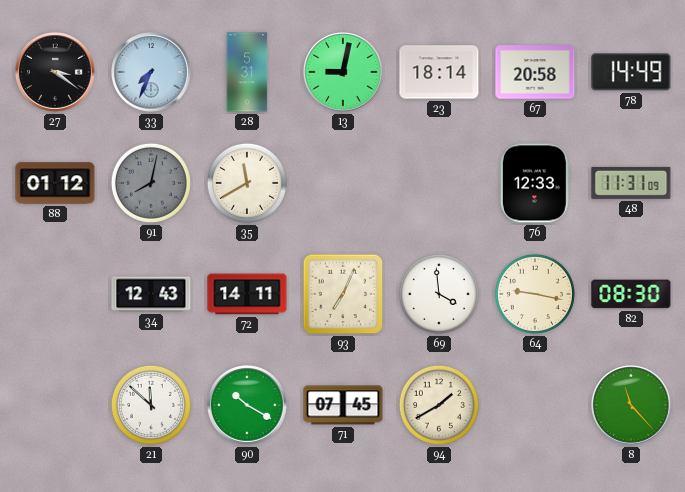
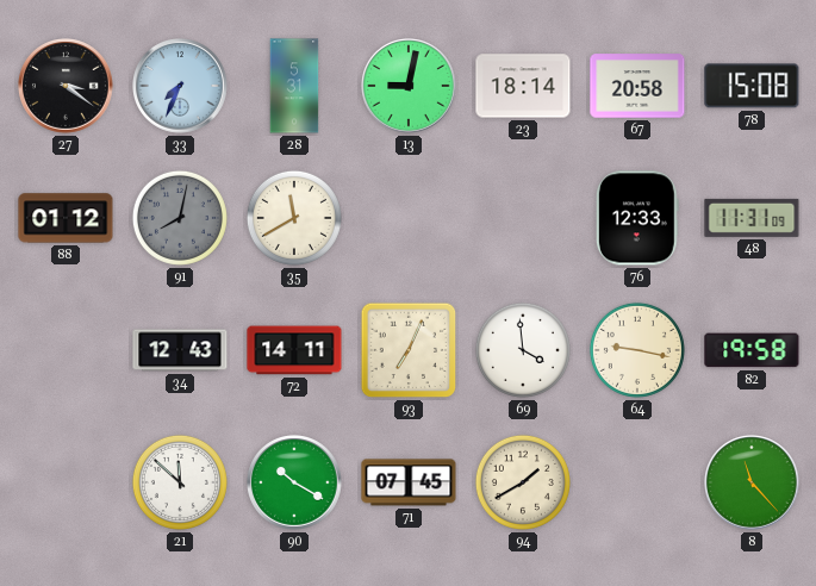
78: 14:49 -> 15:08
82: 08:30 -> 19:58
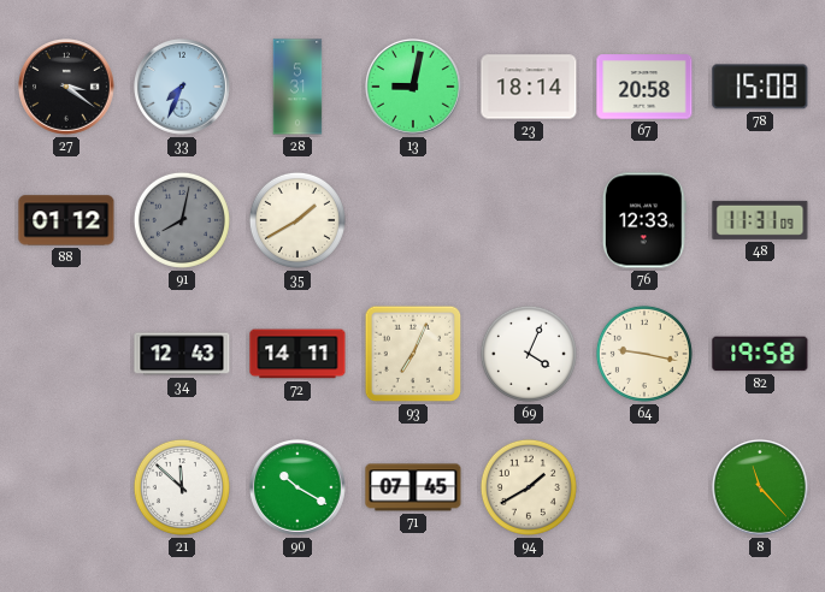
35: 11:40 -> 1:40
69: 3:59 -> 4:04
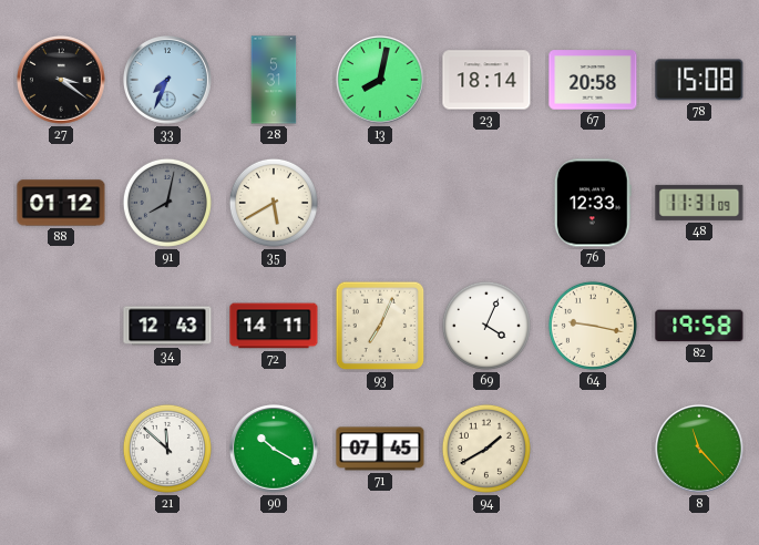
13: 9:02 -> 8:02
35: 1:40 -> 5:40
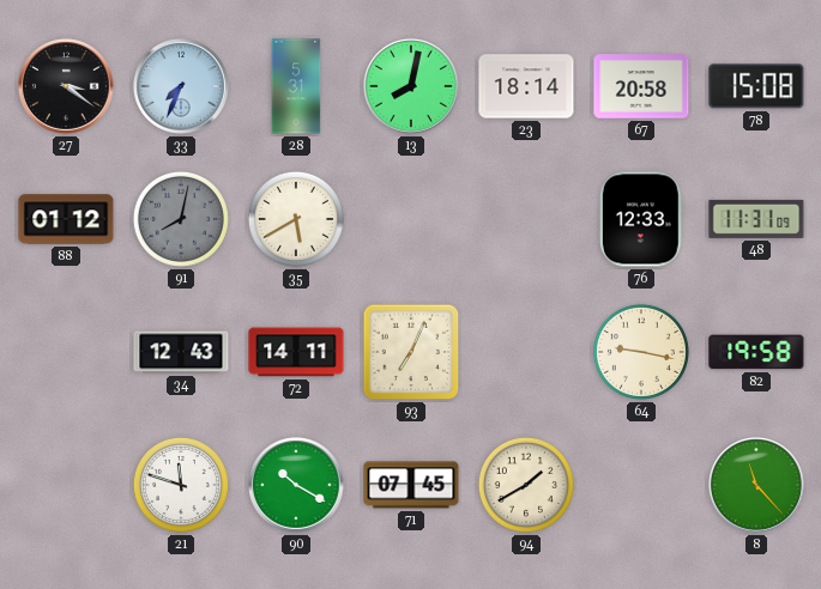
69: 4:04 -> none
21: 11:52 -> 11:48
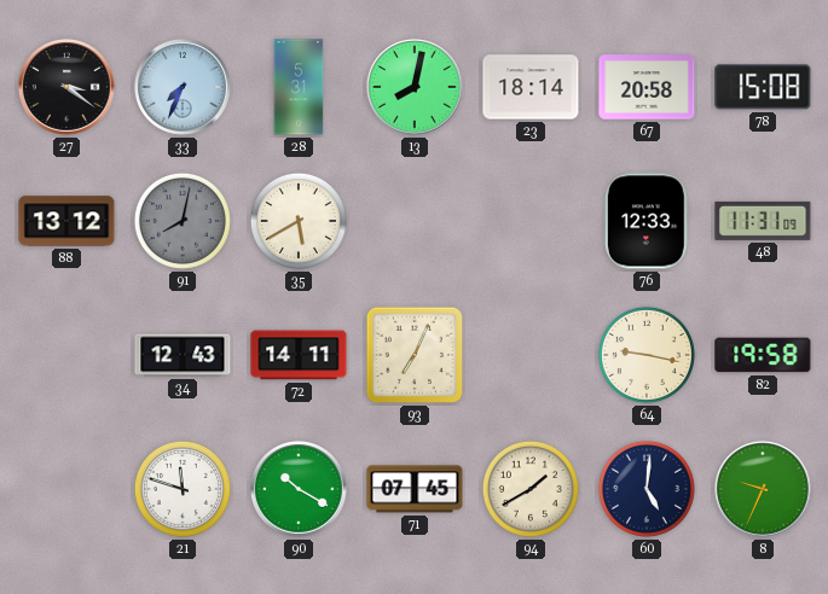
88: 01:12 -> 13:12
60: none -> 5:01
8: 11:23 -> 9:34
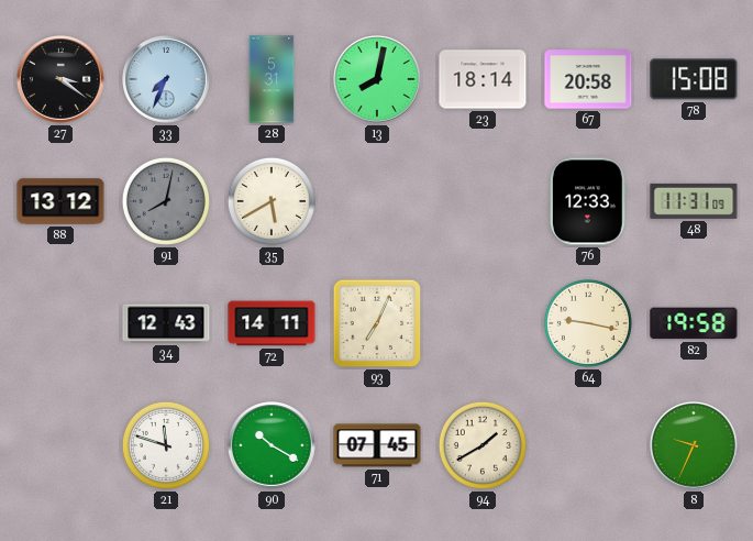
60: 5:01 -> none
